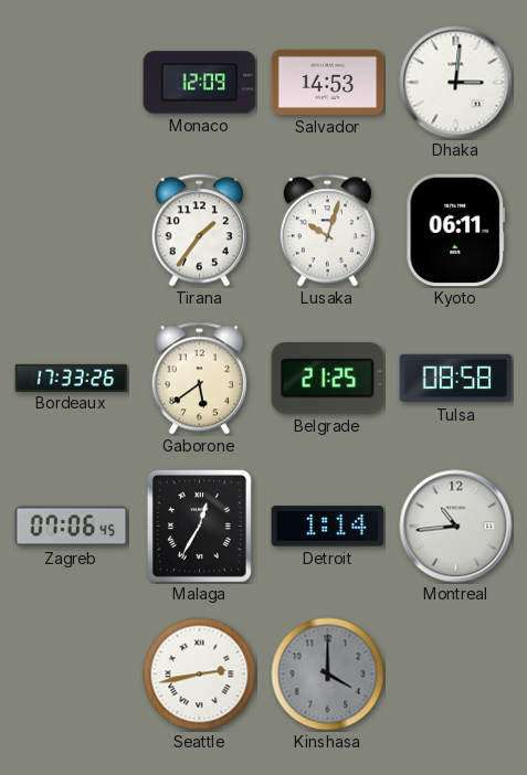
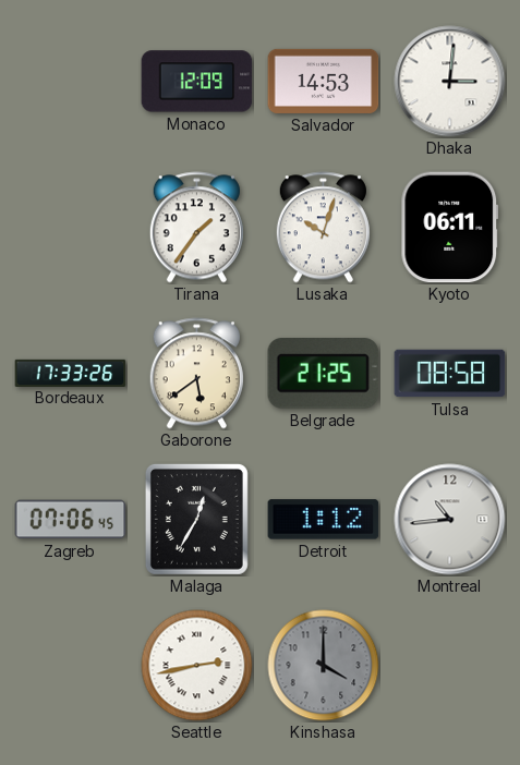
Detroit: 1:14 -> 1:12
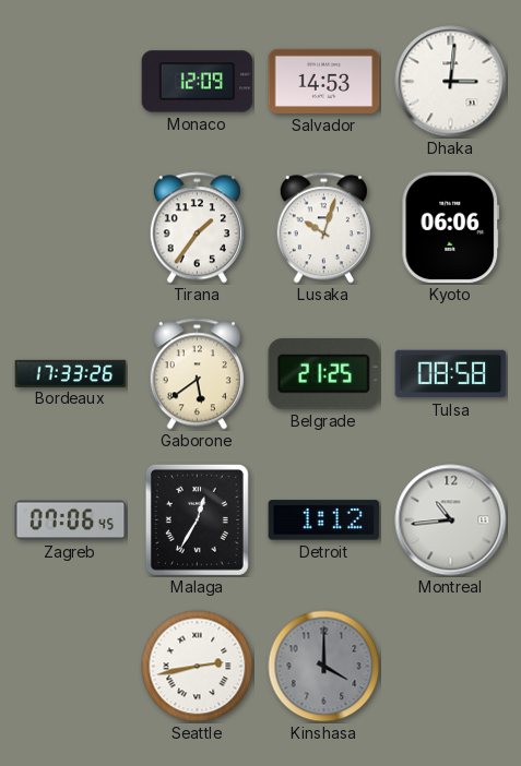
Kyoto: 06:11 -> 06:06
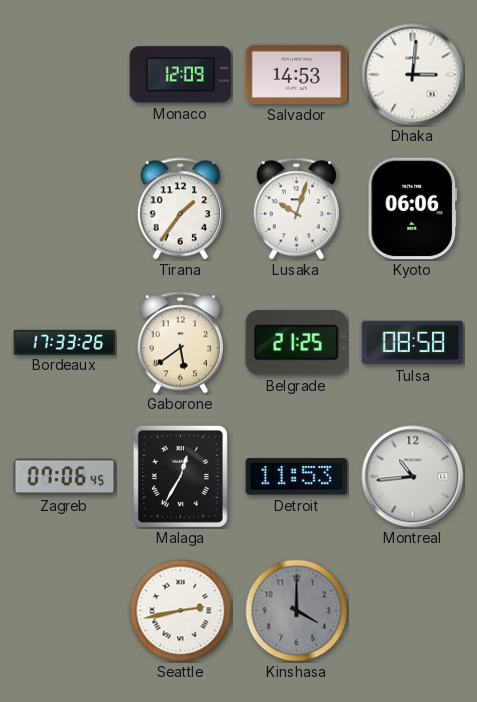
Detroit: 1:12 -> 11:53
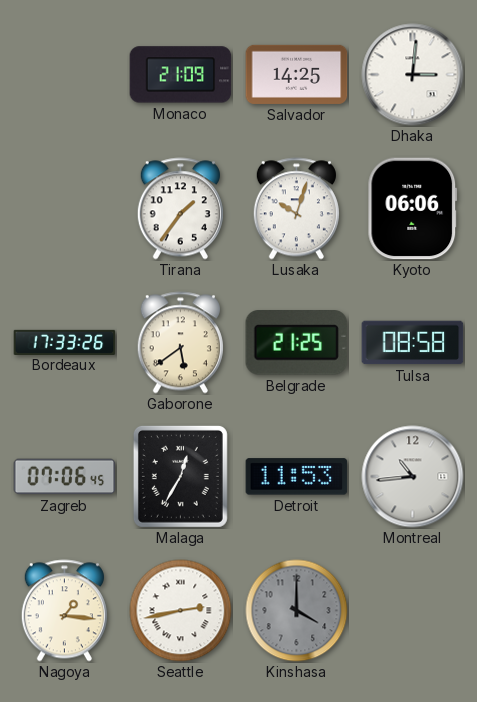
Monaco: 12:09 -> 21:09
Salvador: 14:53 -> 14:25
Nagoya: none -> 1:16
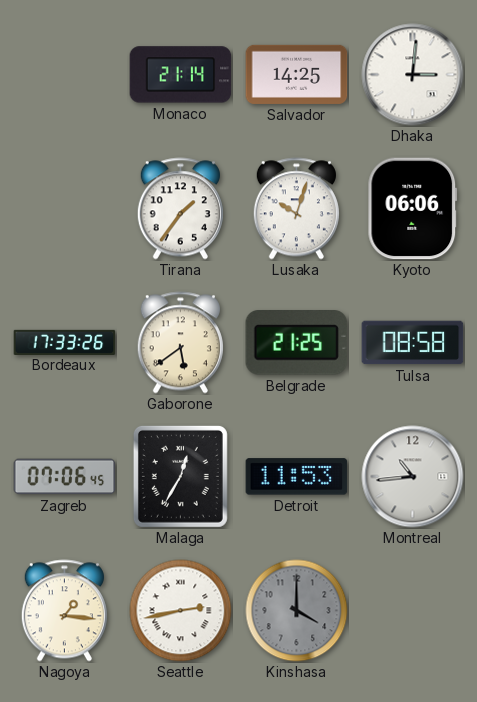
Monaco: 21:09 -> 21:14
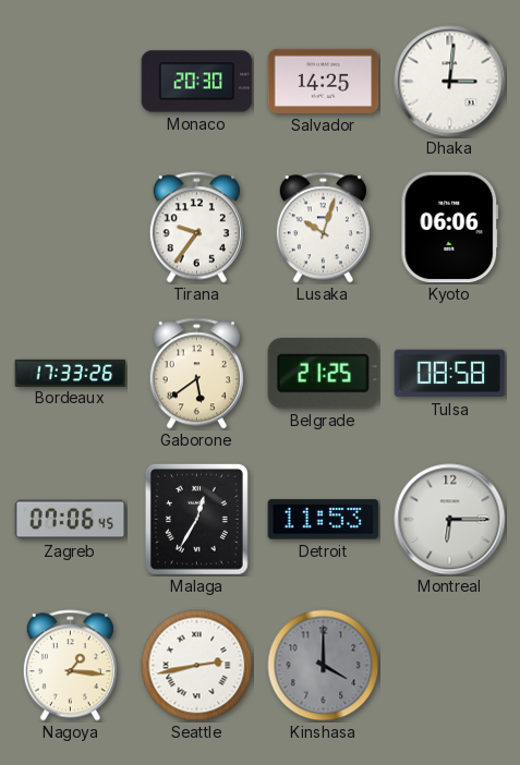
Monaco: 21:14 -> 20:30
Tirana: 1:36 -> 9:36
Montreal: 10:44 -> 6:15
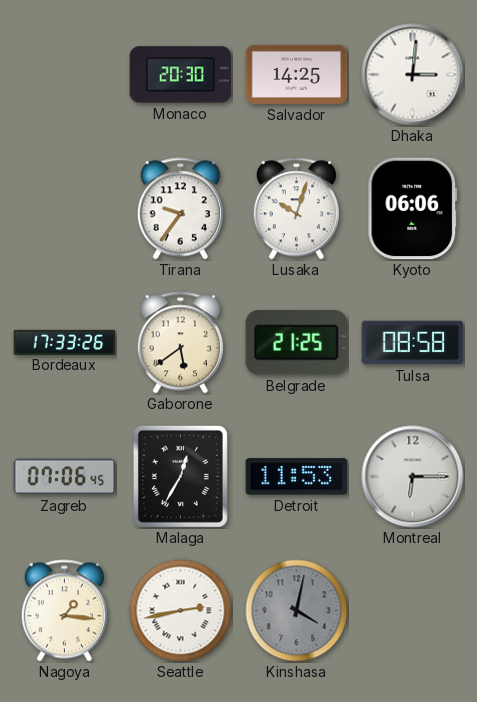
Kinshasa: 4:00 -> 4:02
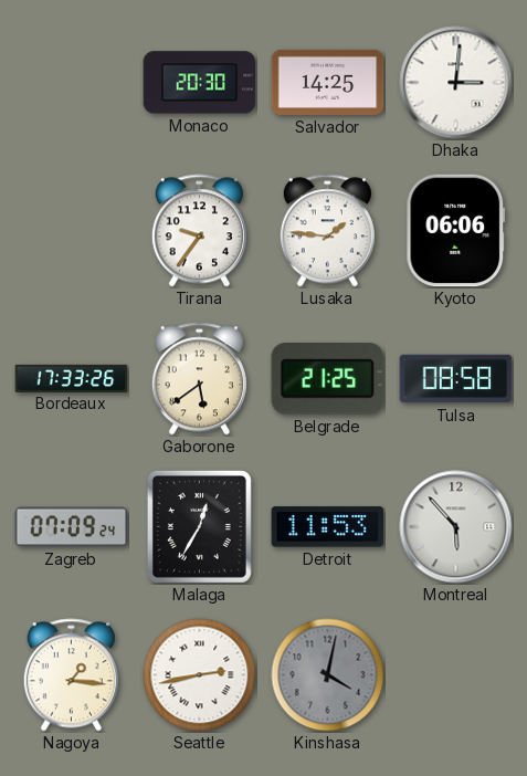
Lusaka: 10:03 -> 1:46
Zagreb: 07:06 -> 07:09
Montreal: 6:15 -> 5:53
